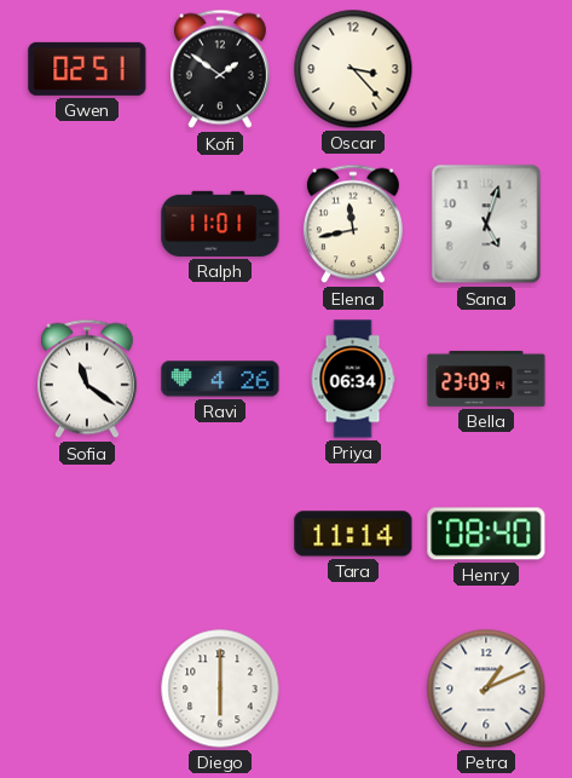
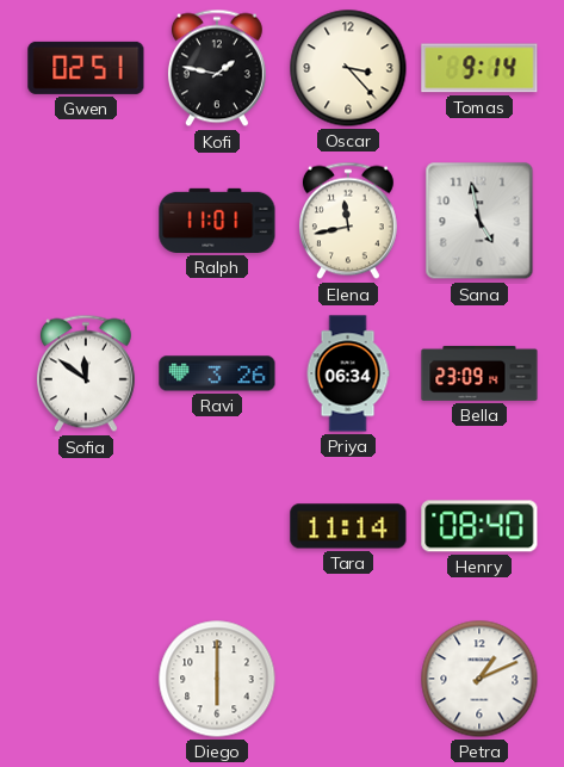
Kofi: 1:51 -> 1:47
Tomas: none -> 9:14
Sana: 5:03 -> 4:58
Sofia: 11:21 -> 11:51
Ravi: 4:26 -> 3:26
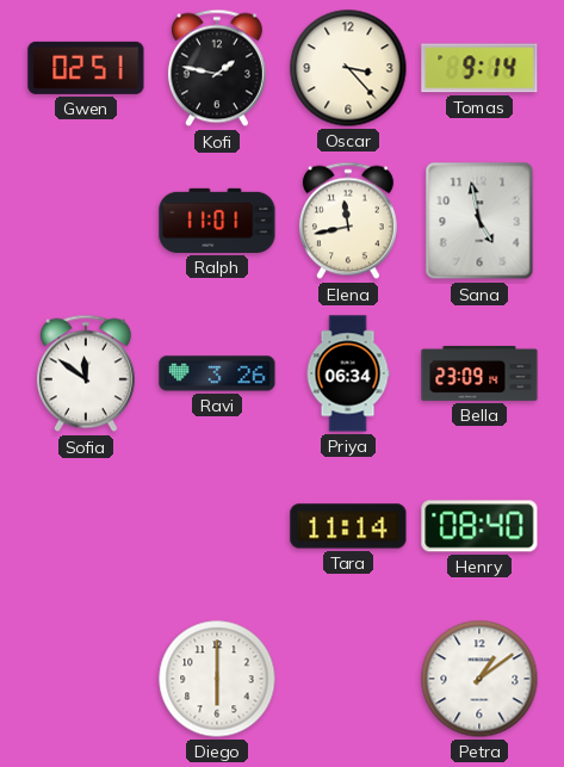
Petra: 1:11 -> 1:09
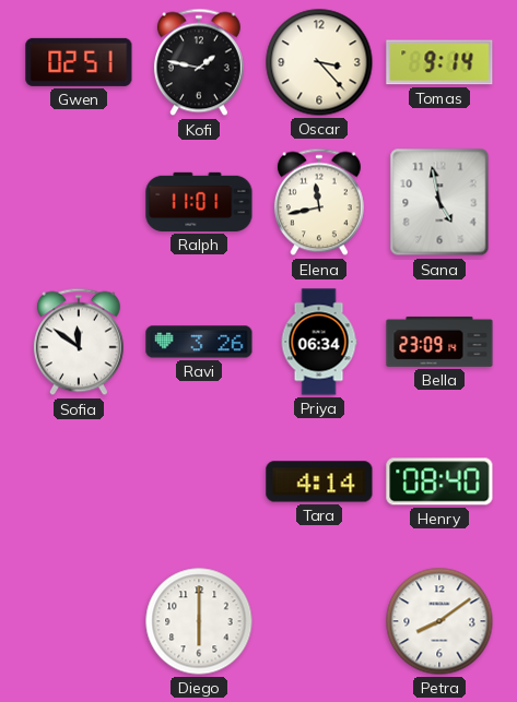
Tara: 11:14 -> 4:14
Petra: 1:09 -> 8:09
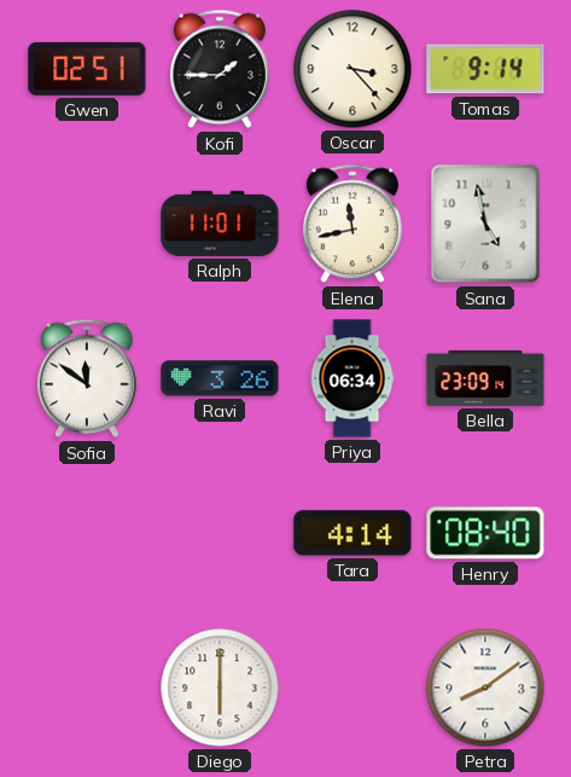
Kofi: 1:47 -> 1:45
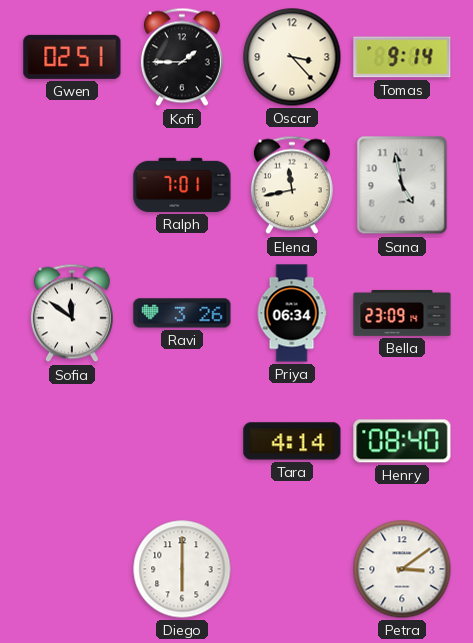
Ralph: 11:01 -> 7:01
Petra: 8:09 -> 3:09
